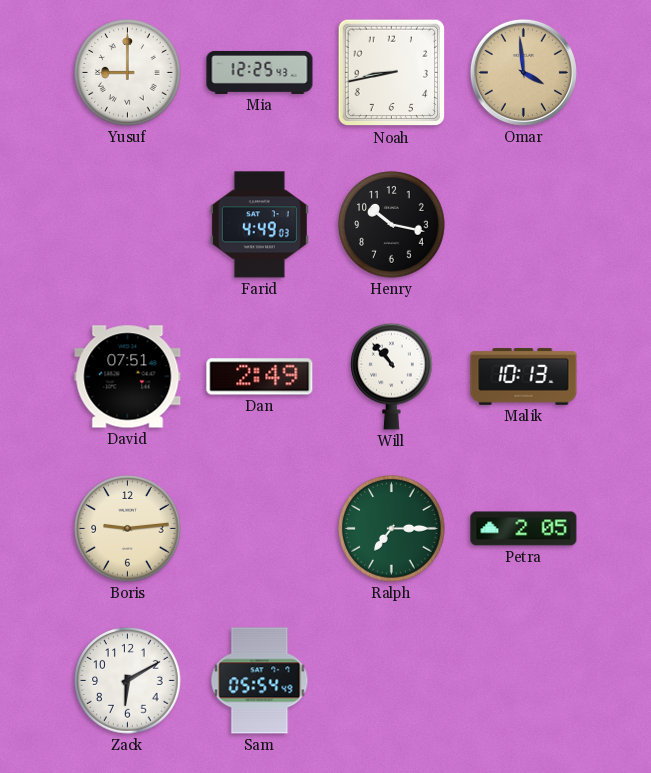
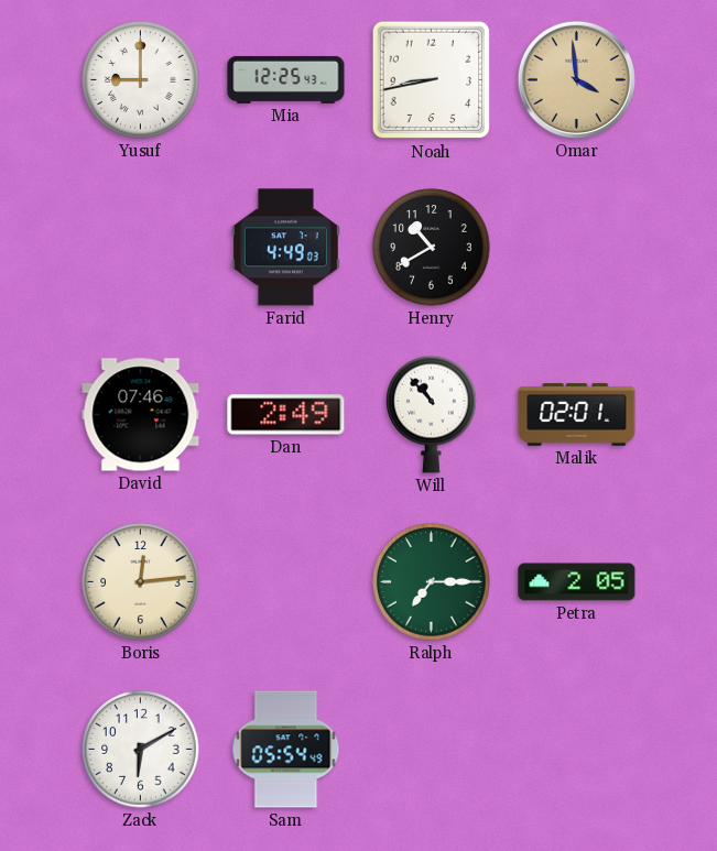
Henry: 10:17 -> 10:40
David: 07:51 -> 07:46
Malik: 10:13 -> 02:01
Boris: 9:14 -> 12:14
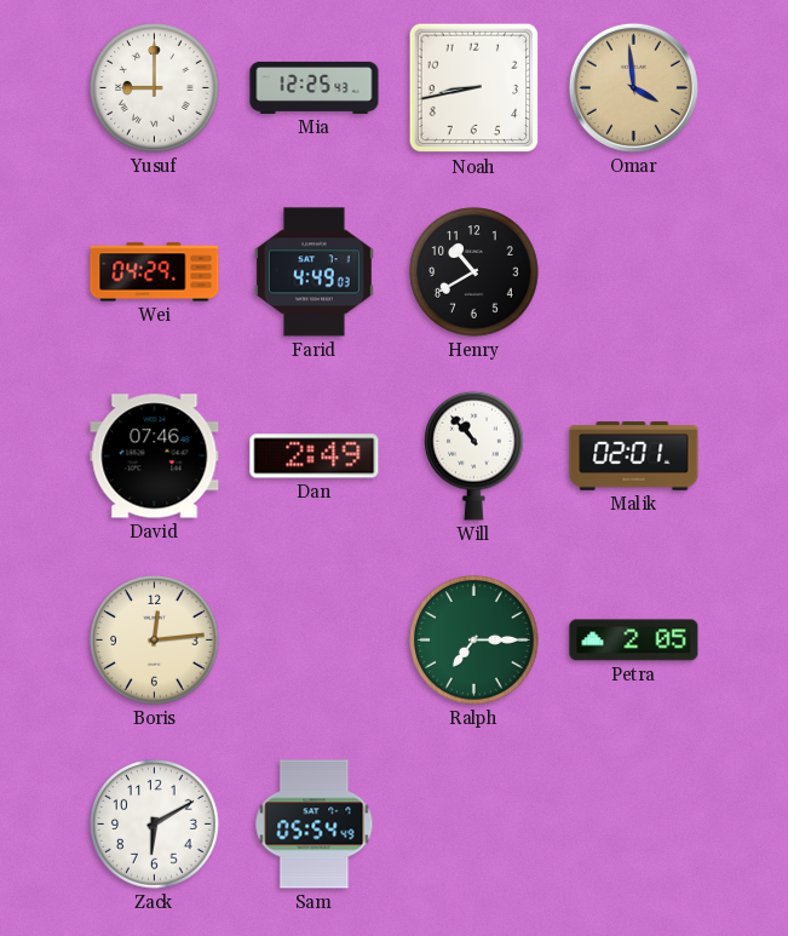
Wei: none -> 04:29
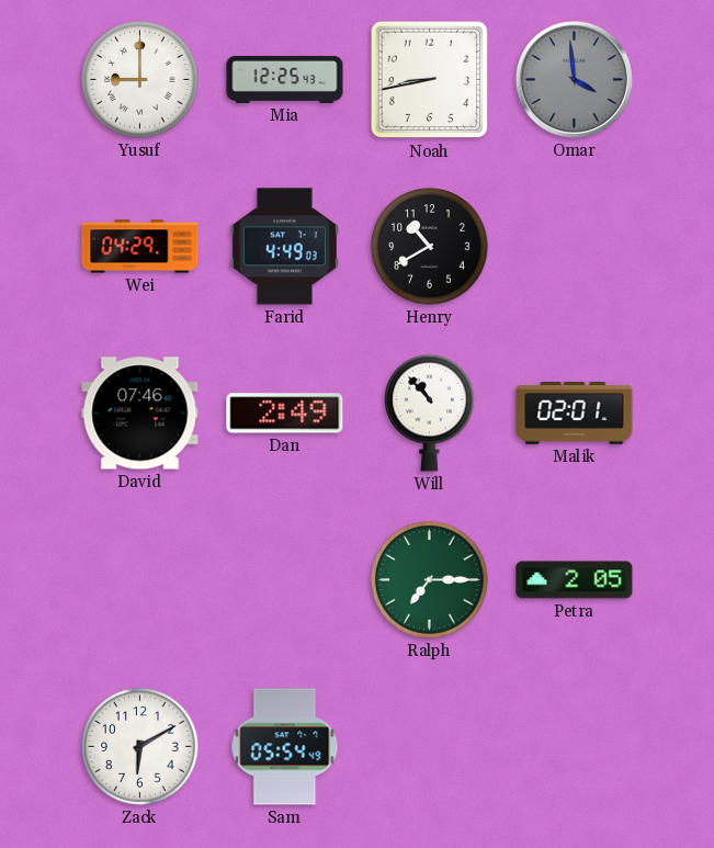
Omar dial: champagne -> grey
Boris: 12:14 -> none
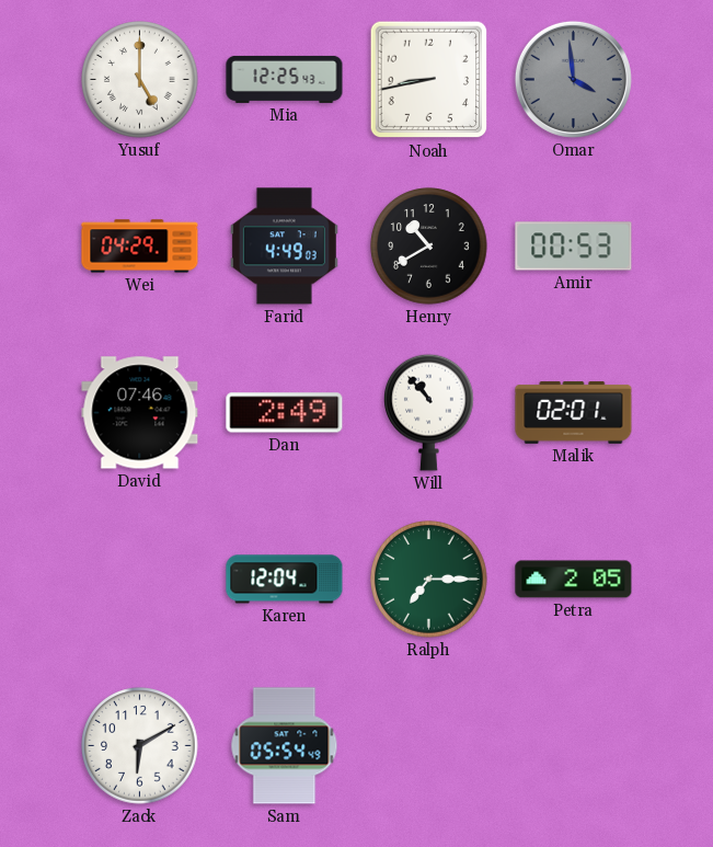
Yusuf: 9:00 -> 5:00
Amir: none -> 00:53
Karen: none -> 12:04
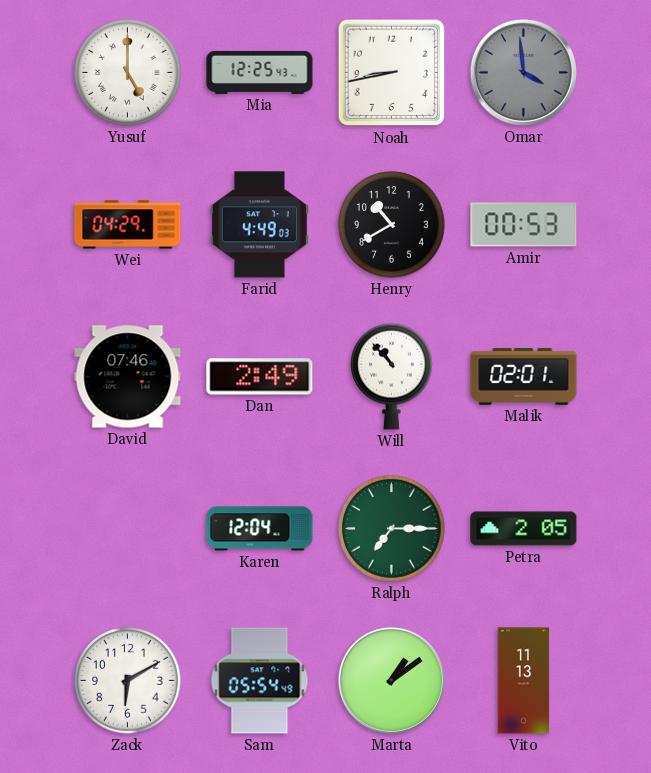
Marta: none -> 1:09
Vito: none -> 11:13
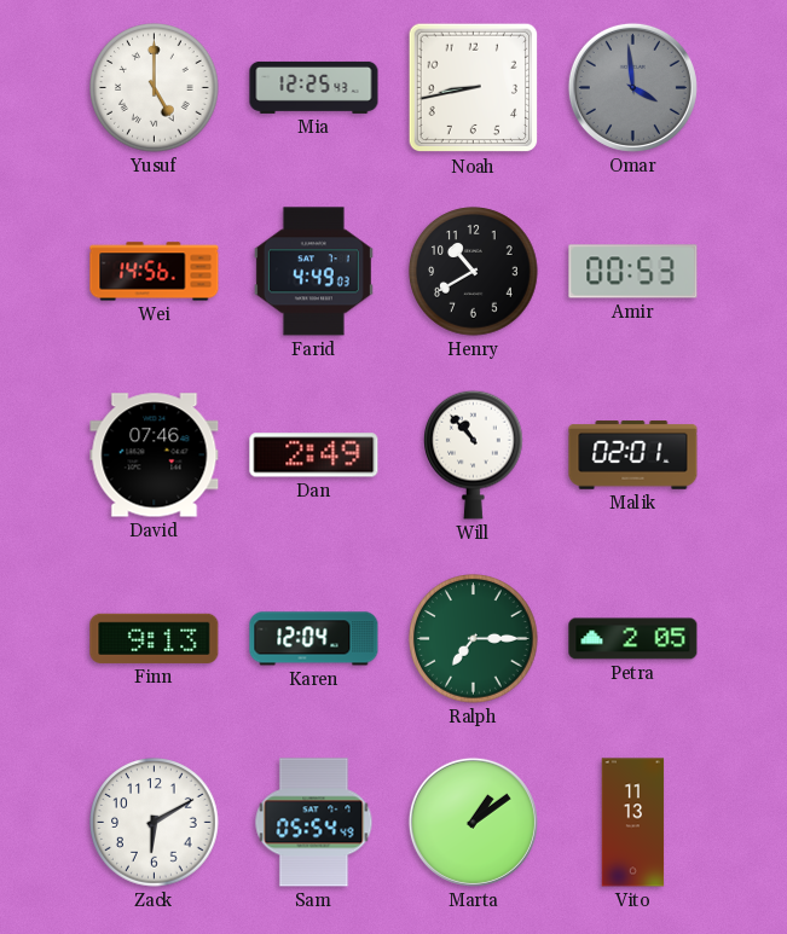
Wei: 04:29 -> 14:56
Finn: none -> 9:13
